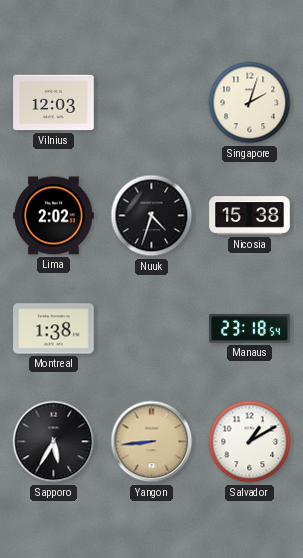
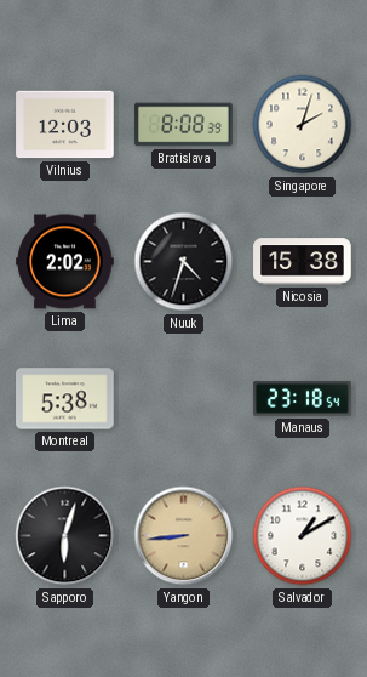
Bratislava: none -> 8:08
Montreal: 1:38 -> 5:38
Sapporo: 5:35 -> 6:03
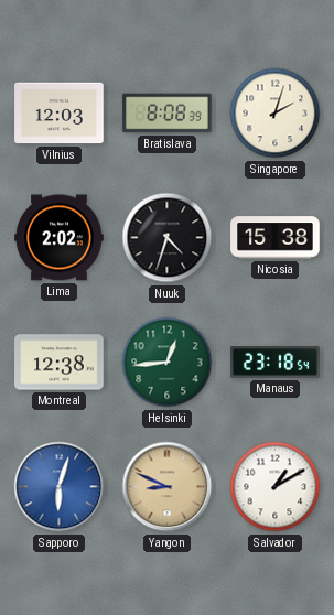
Montreal: 5:38 -> 12:38
Helsinki: none -> 12:44
Sapporo dial: black -> blue
Yangon: 8:44 -> 8:49
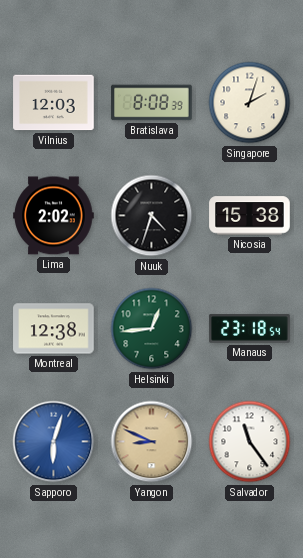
Salvador: 1:10 -> 11:24
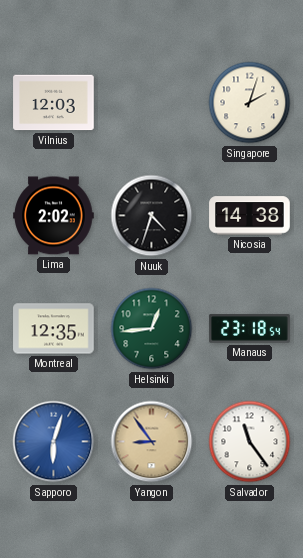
Bratislava: 8:08 -> none
Nicosia: 15:38 -> 14:38
Montreal: 12:38 -> 12:35
Yangon: 8:49 -> 8:54
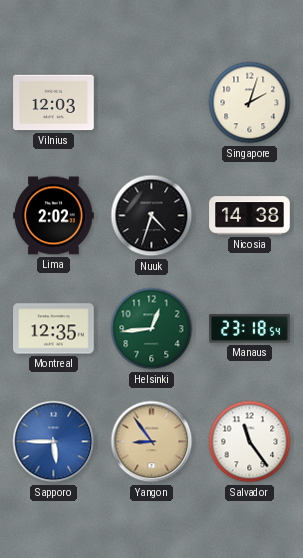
Sapporo: 6:03 -> 5:45
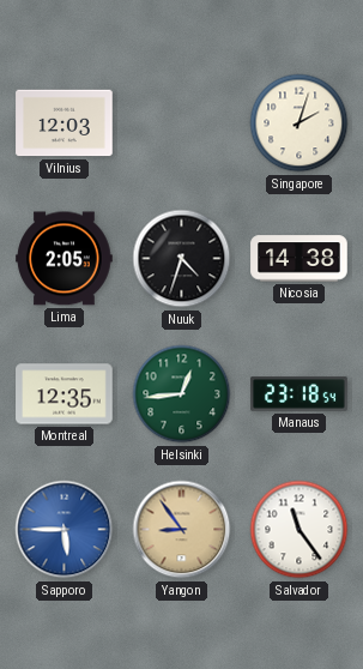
Lima: 2:02 -> 2:05
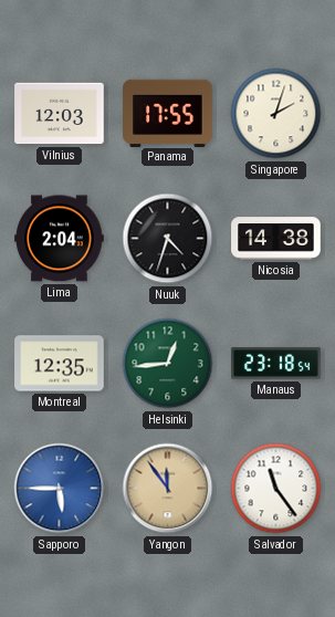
Panama: none -> 17:55
Lima: 2:05 -> 2:04
Yangon: 8:54 -> 11:54
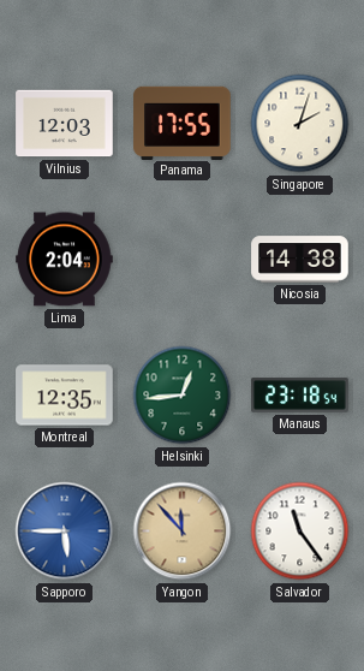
Nuuk: 4:33 -> none
Yangon: 11:54 -> 11:53
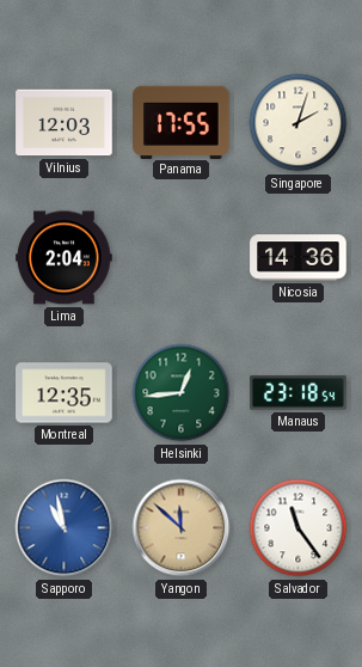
Nicosia: 14:38 -> 14:36
Sapporo: 5:45 -> 10:58
Yangon: 11:53 -> 11:52
